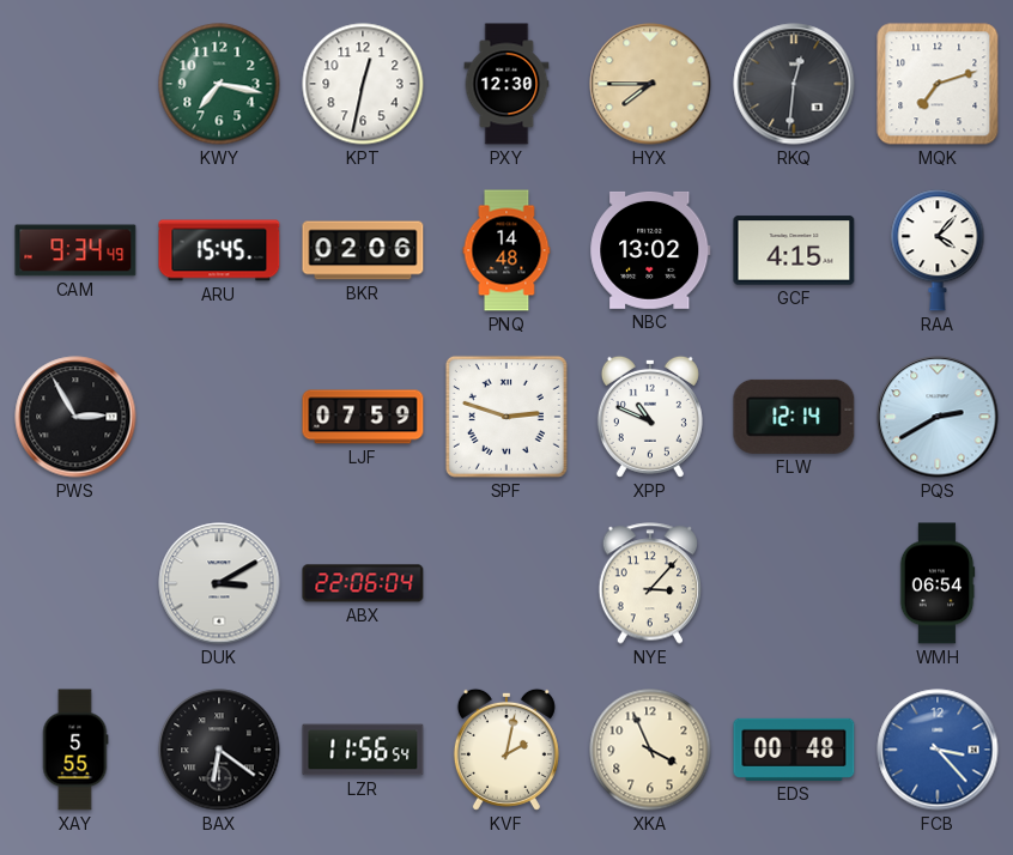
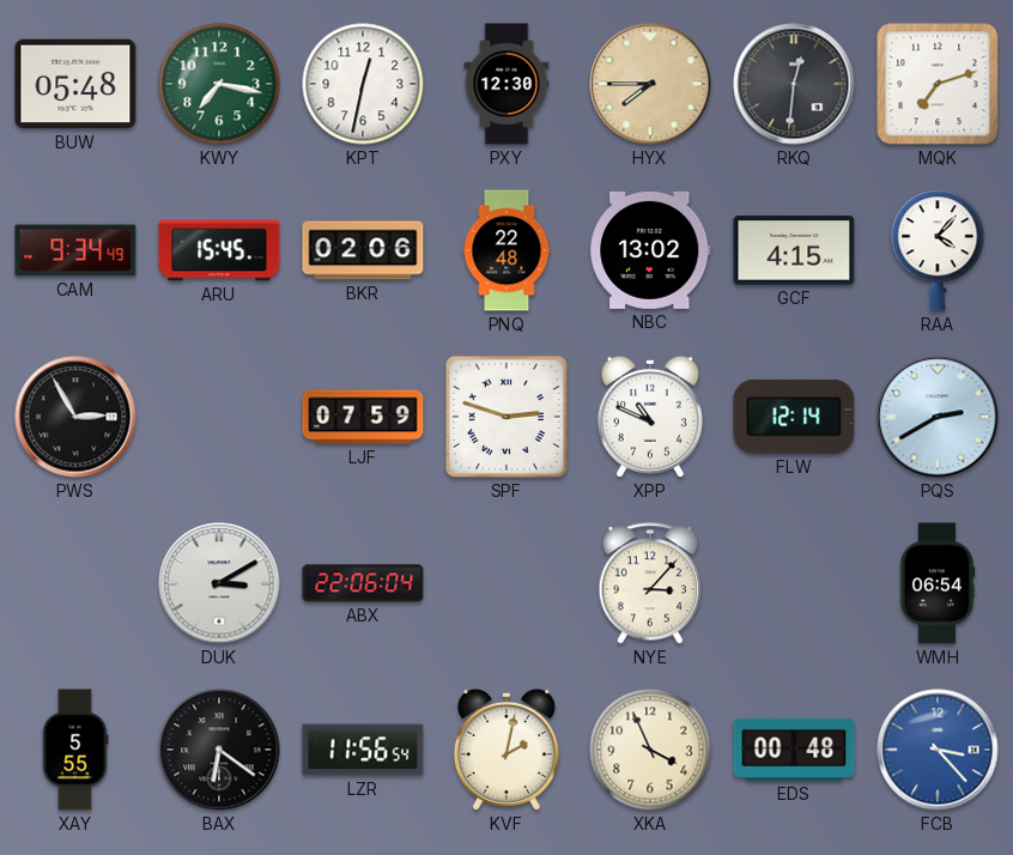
BUW: none -> 05:48
PNQ: 14:48 -> 22:48
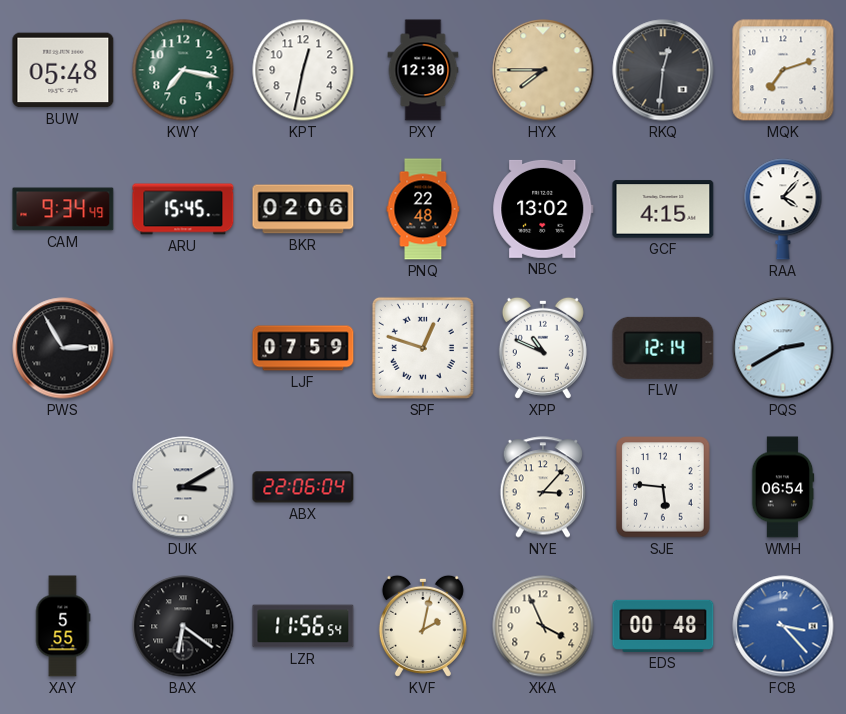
SPF: 2:48 -> 12:48
SJE: none -> 5:46
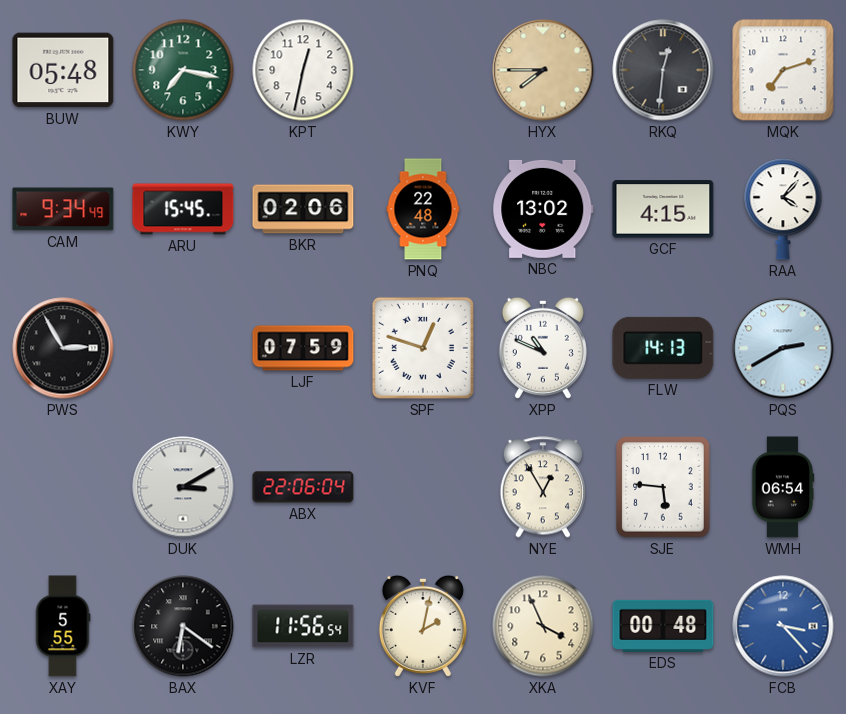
PXY: 12:30 -> none
FLW: 12:14 -> 14:13
NYE: 3:07 -> 12:55
